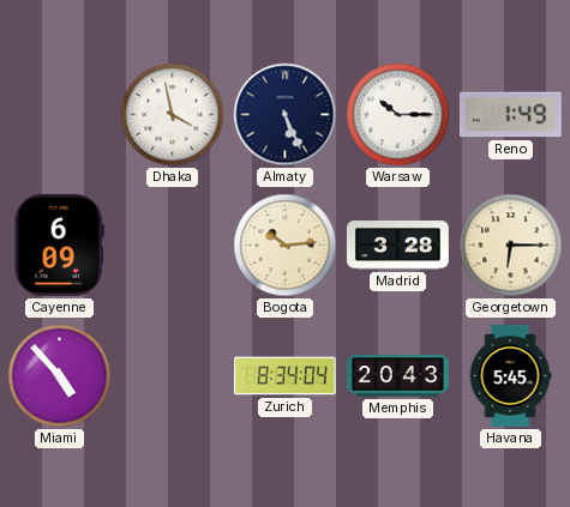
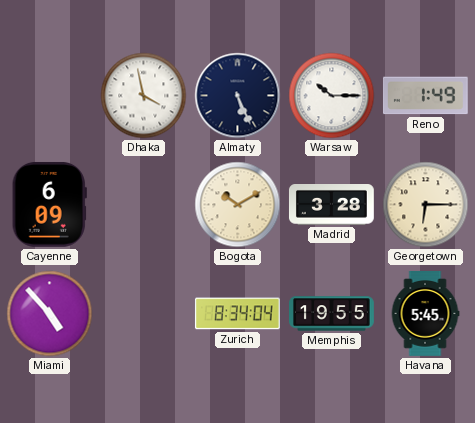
Bogota: 10:14 -> 10:10
Memphis: 20:43 -> 19:55
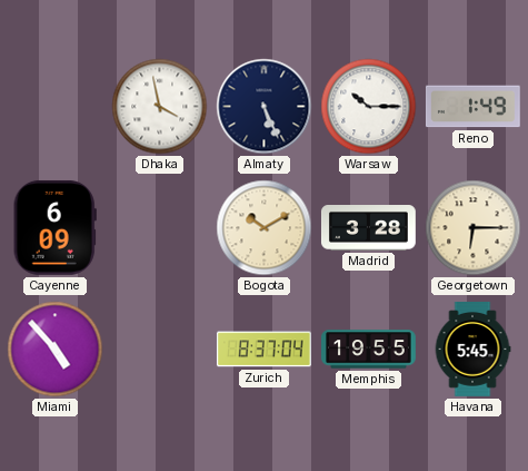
Zurich: 8:34 -> 8:37
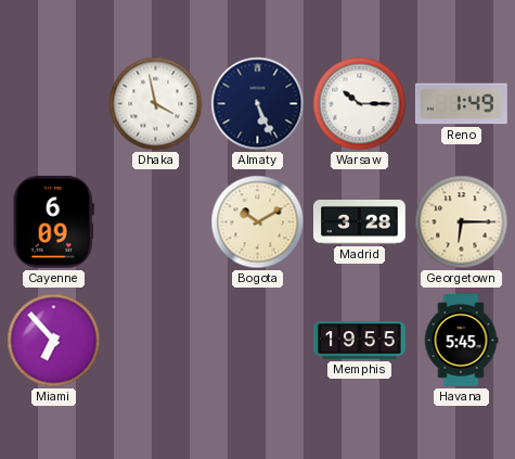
Miami: 4:53 -> 6:53
Zurich: 8:37 -> none
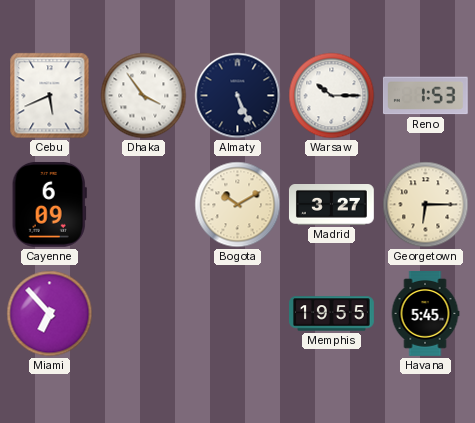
Cebu: none -> 5:41
Dhaka: 3:58 -> 3:54
Reno: 1:49 -> 1:53
Madrid: 3:28 -> 3:27
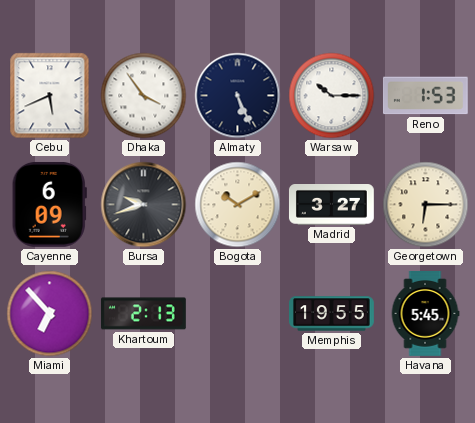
Bursa: none -> 9:42
Khartoum: none -> 2:13
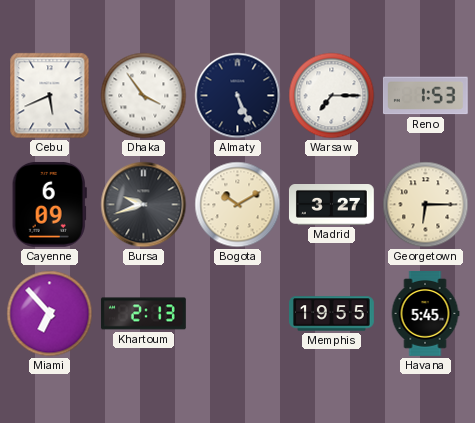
Warsaw: 10:15 -> 7:15
